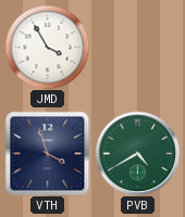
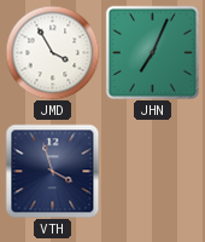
JHN: none -> 7:04
PVB: 4:40 -> none
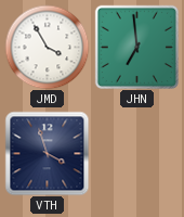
JHN: 7:04 -> 6:59
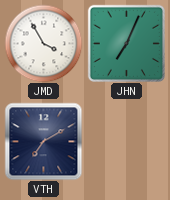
JHN: 6:59 -> 7:04
VTH: 3:57 -> 7:10
